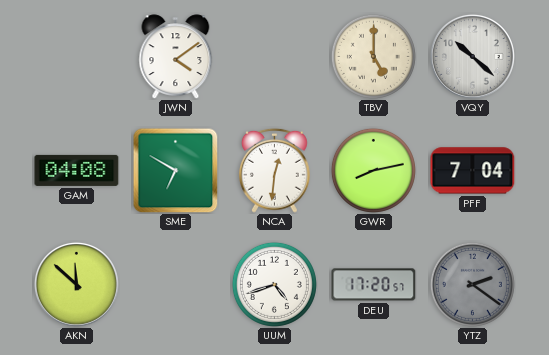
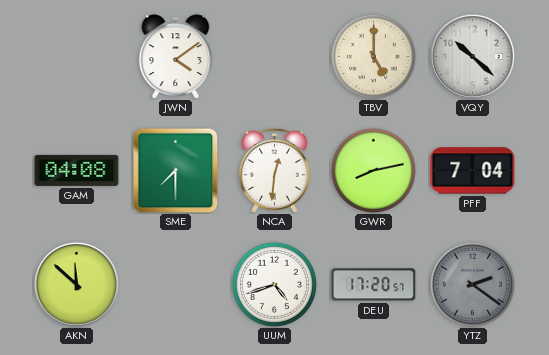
SME: 6:50 -> 7:30
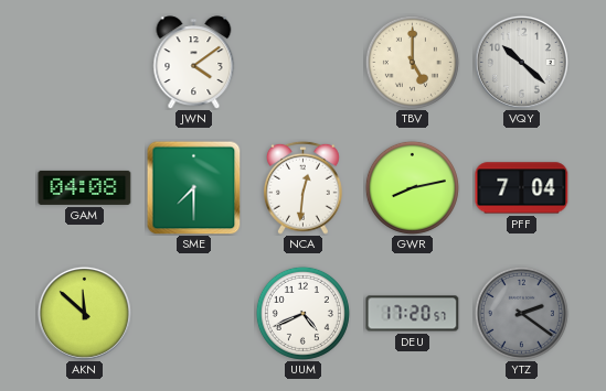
UUM: 4:42 -> 4:41
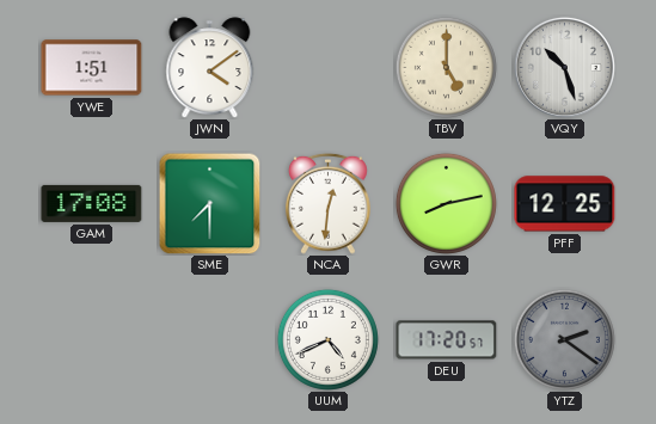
YWE: none -> 1:51
VQY: 10:22 -> 10:27
GAM: 04:08 -> 17:08
PFF: 7:04 -> 12:25
AKN: 11:52 -> none
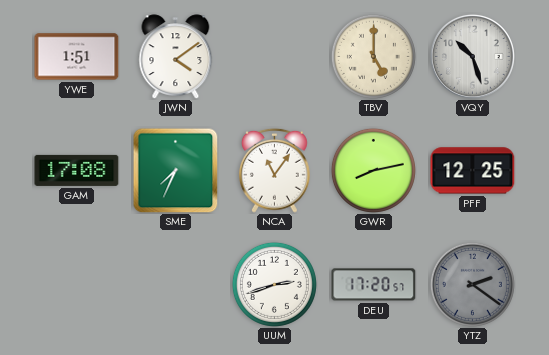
SME: 7:30 -> 7:34
NCA: 12:31 -> 11:06
UUM: 4:41 -> 2:42
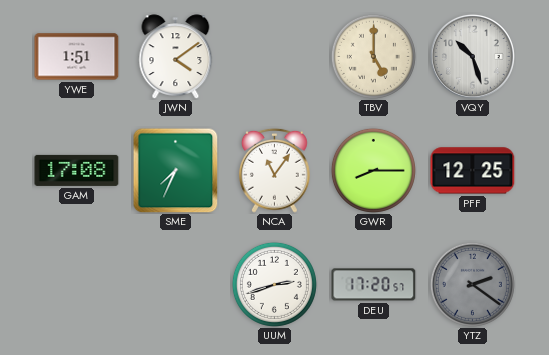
GWR: 8:13 -> 8:15
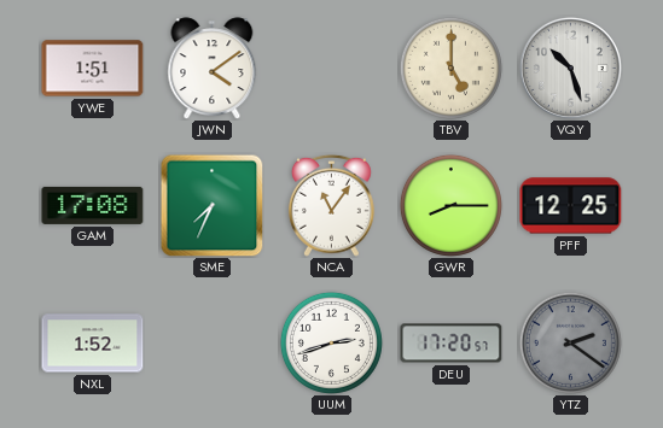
NXL: none -> 1:52
